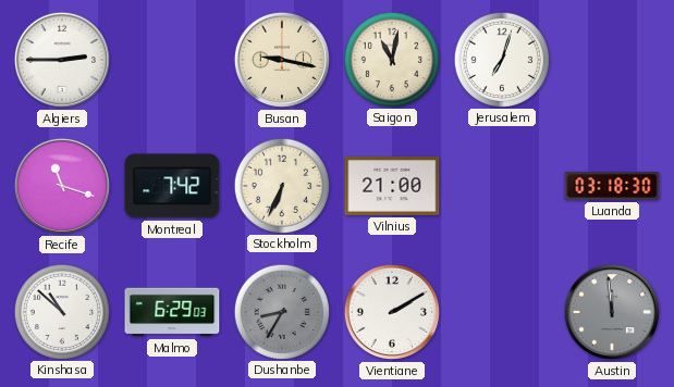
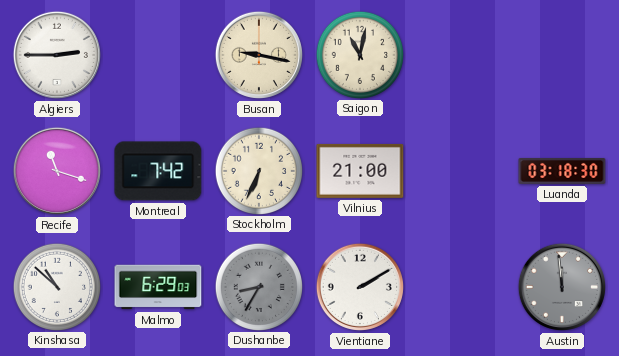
Jerusalem: 7:03 -> none
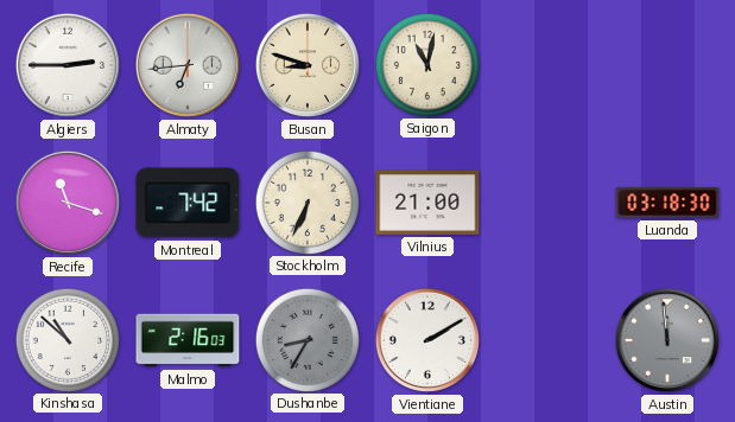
Almaty: none -> 6:44
Busan: 9:17 -> 8:48
Malmo: 6:29 -> 2:16
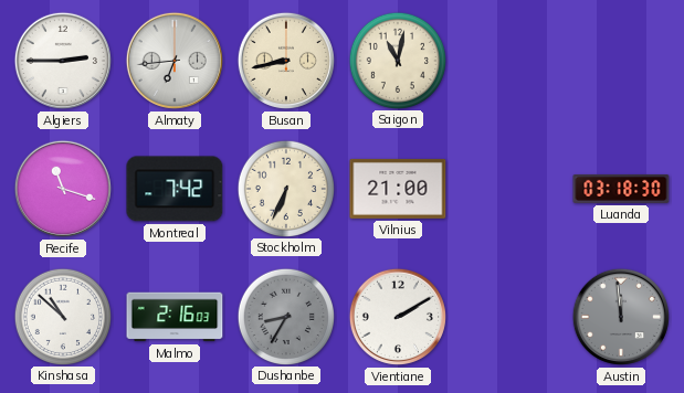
Busan: 8:48 -> 8:43
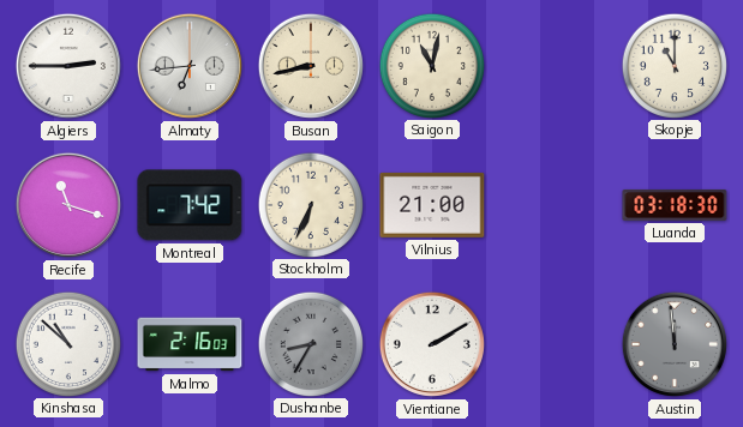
Skopje: none -> 11:00
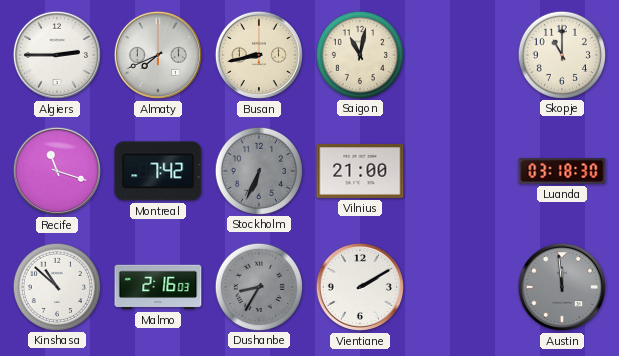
Almaty: 6:44 -> 7:41
Stockholm dial: cream -> grey
